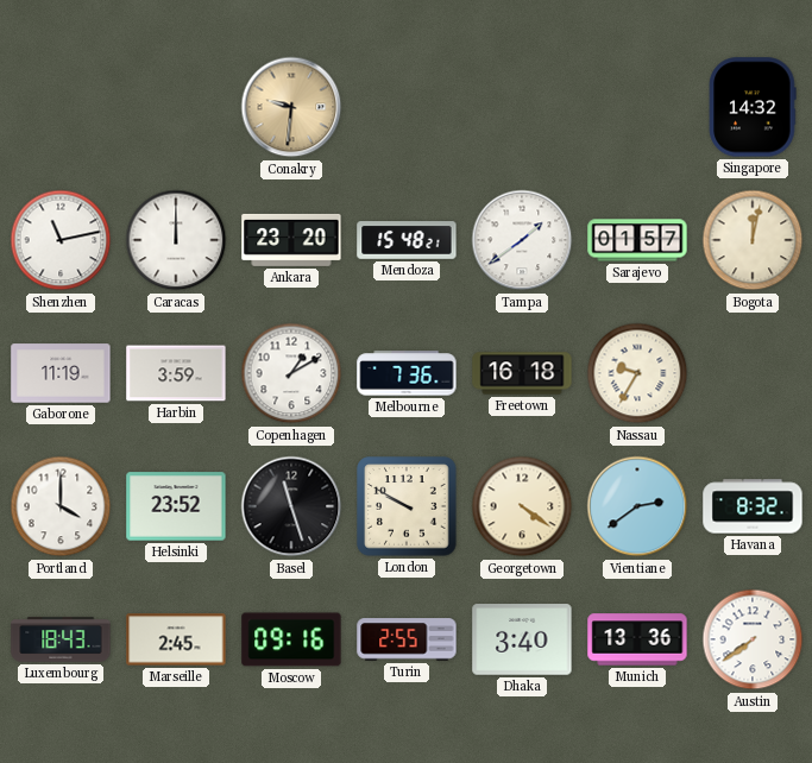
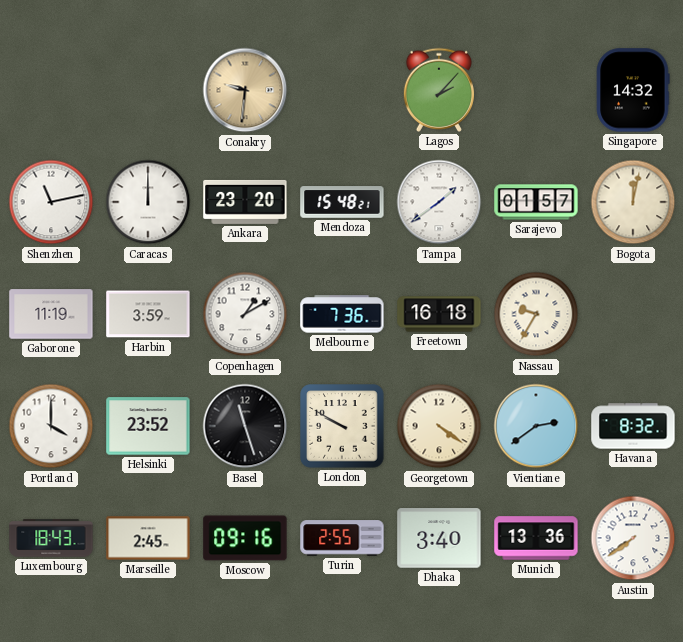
Lagos: none -> 2:07
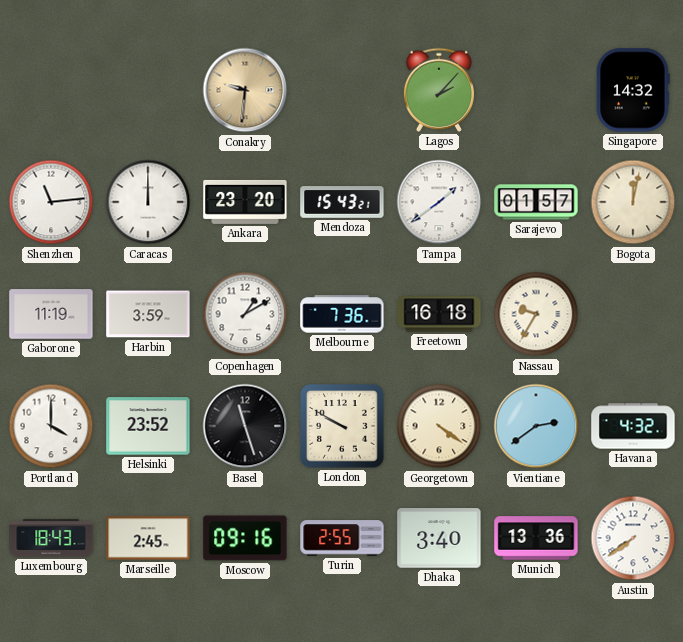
Shenzhen: 11:13 -> 11:14
Mendoza: 15:48 -> 15:43
Havana: 8:32 -> 4:32
